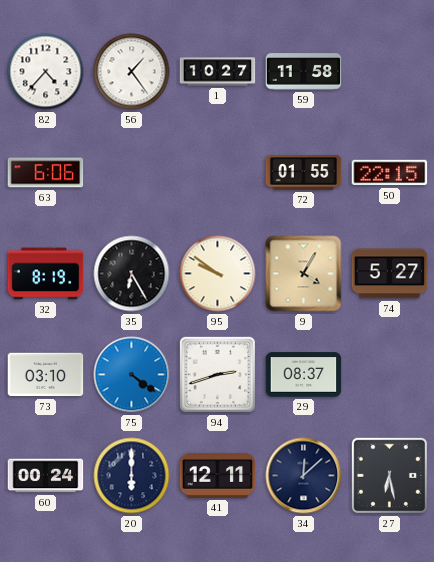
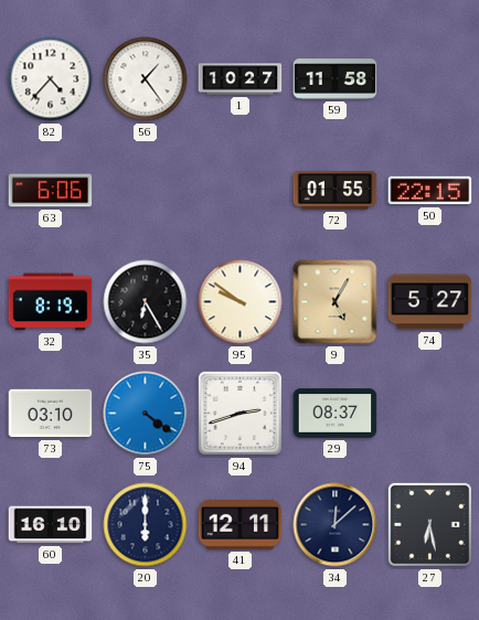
9: 4:05 -> 5:05
60: 00:24 -> 16:10
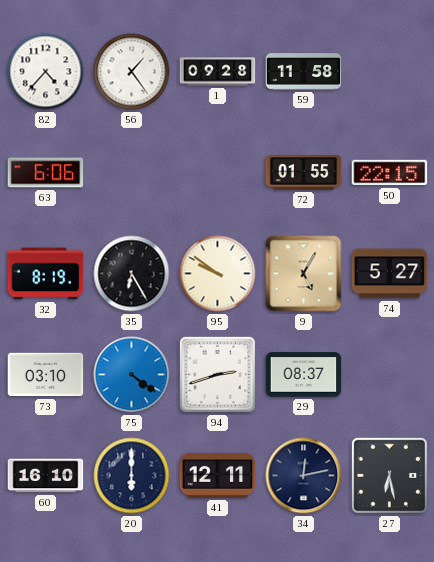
1: 10:27 -> 09:28
34: 12:08 -> 12:13
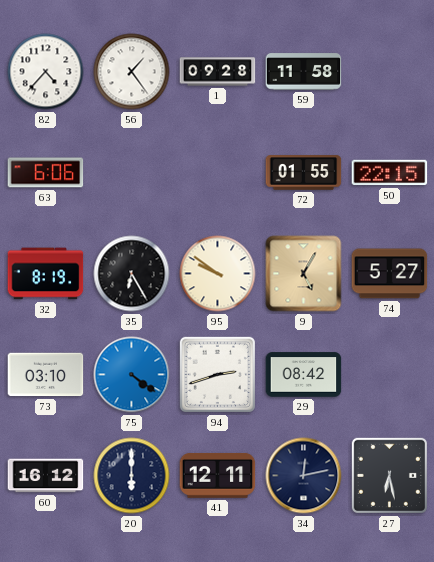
29: 08:37 -> 08:42
60: 16:10 -> 16:12
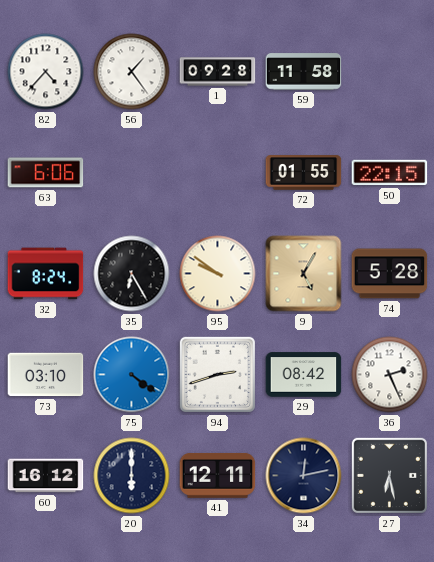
32: 8:19 -> 8:24
74: 5:27 -> 5:28
36: none -> 2:26
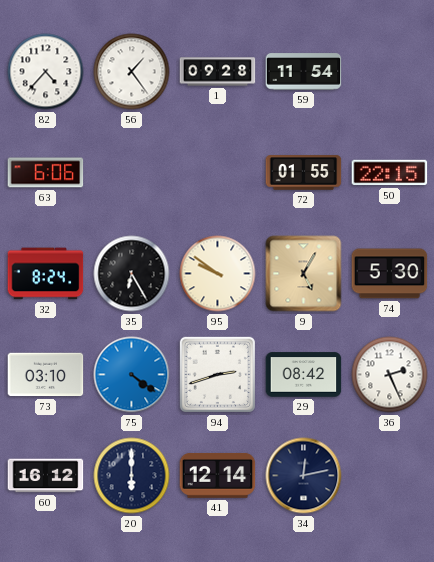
59: 11:58 -> 11:54
74: 5:28 -> 5:30
41: 12:11 -> 12:14
27: 6:28 -> none
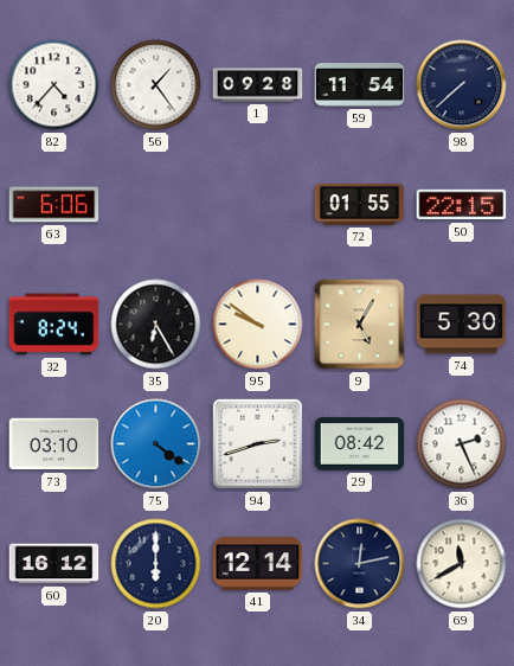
98: none -> 7:38
69: none -> 11:40
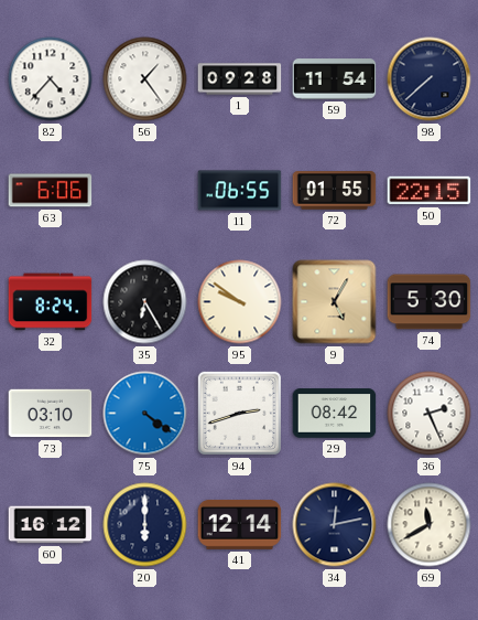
11: none -> 06:55
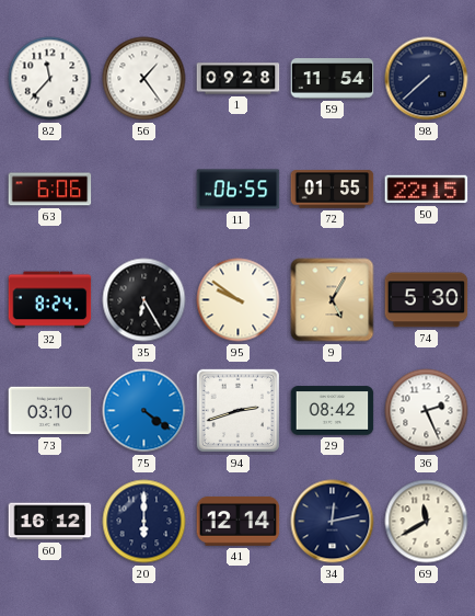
82: 4:37 -> 11:37
